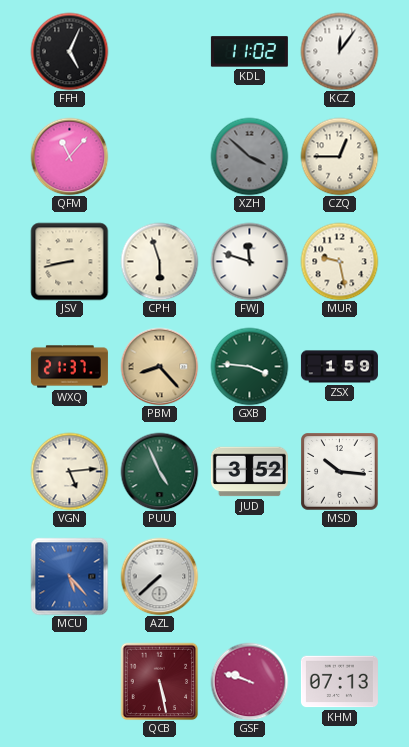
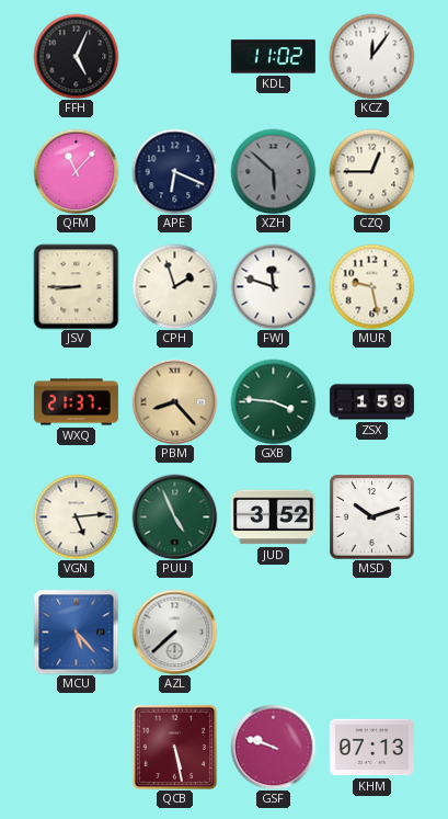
APE: none -> 6:19
XZH: 3:52 -> 5:52
JSV: 8:43 -> 8:45
CPH: 5:57 -> 1:57
MSD: 10:16 -> 10:12
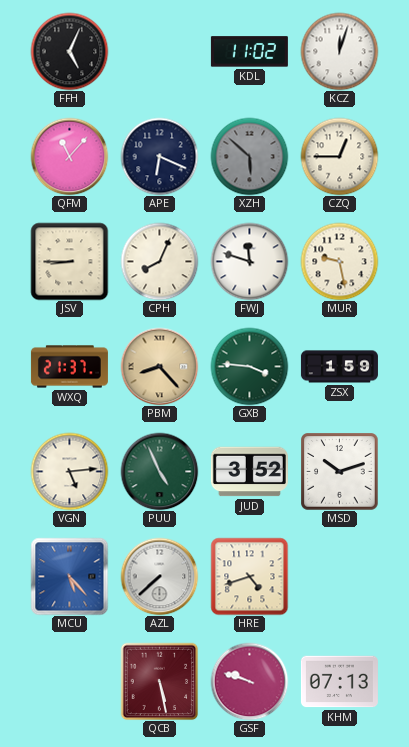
KCZ: 12:06 -> 12:03
CPH: 1:57 -> 8:04
HRE: none -> 4:42
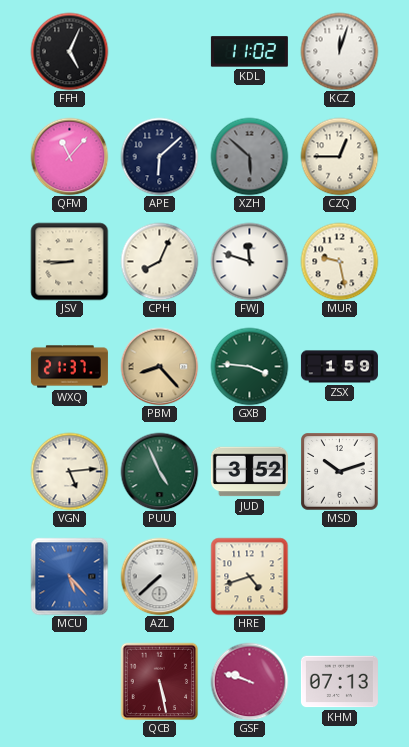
APE: 6:19 -> 6:08
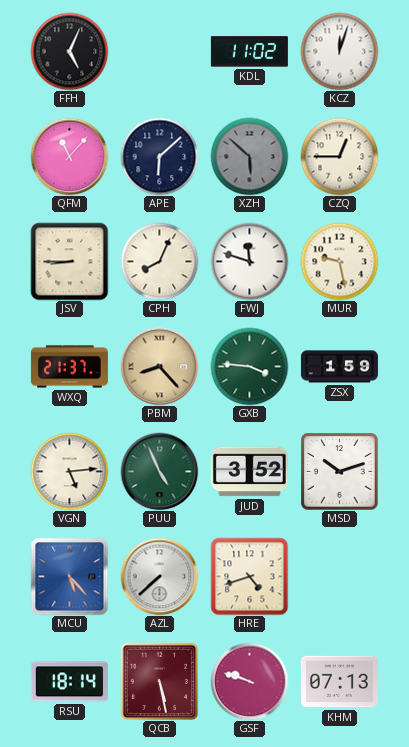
RSU: none -> 18:14
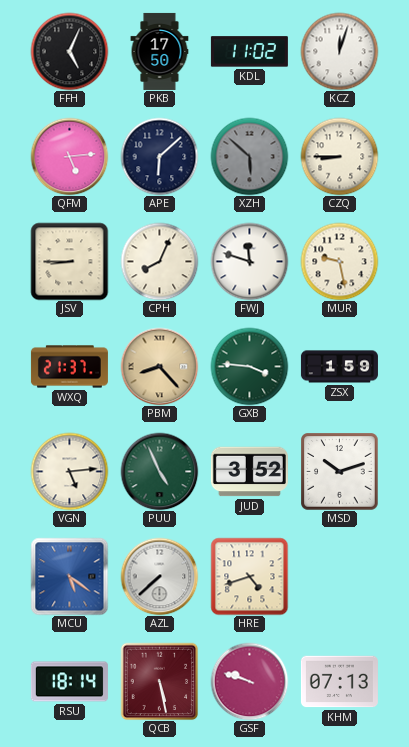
PKB: none -> 17:50
QFM: 11:07 -> 5:14
CZQ: 12:45 -> 8:45
MCU: 5:23 -> 5:21
